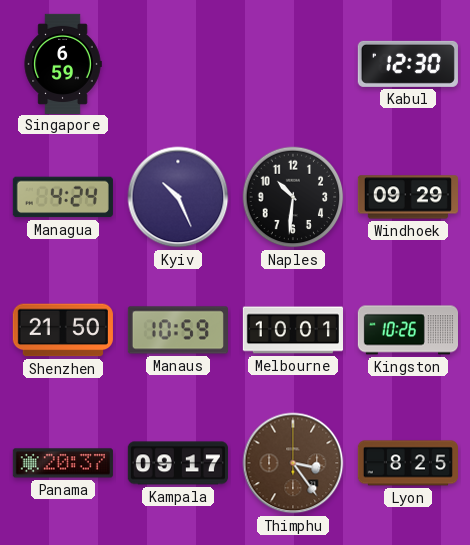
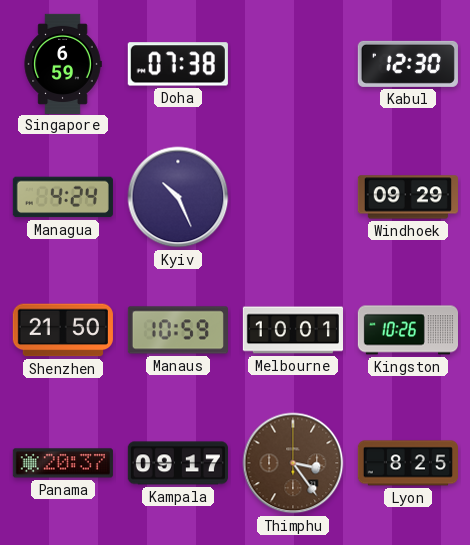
Doha: none -> 07:38
Naples: 10:31 -> none
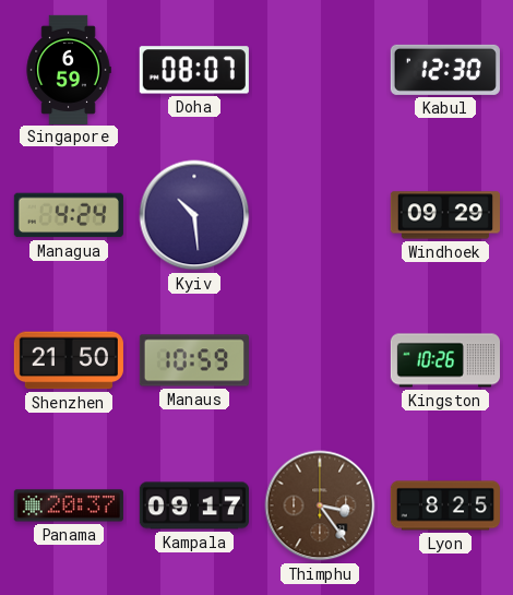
Doha: 07:38 -> 08:07
Kyiv: 10:26 -> 10:29
Melbourne: 10:01 -> none
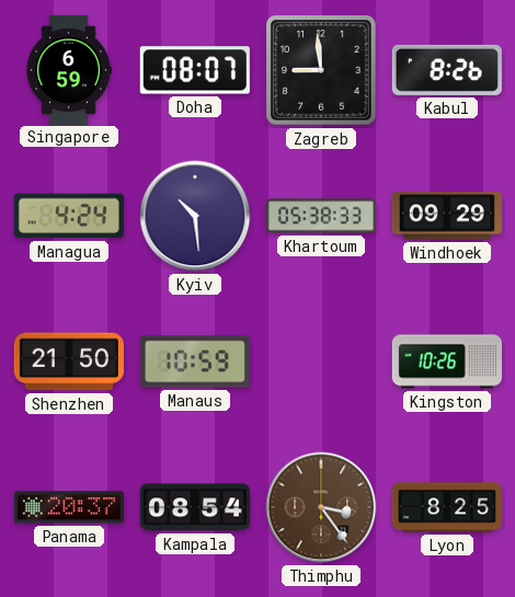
Zagreb: none -> 8:59
Kabul: 12:30 -> 8:26
Khartoum: none -> 05:38
Kampala: 09:17 -> 08:54
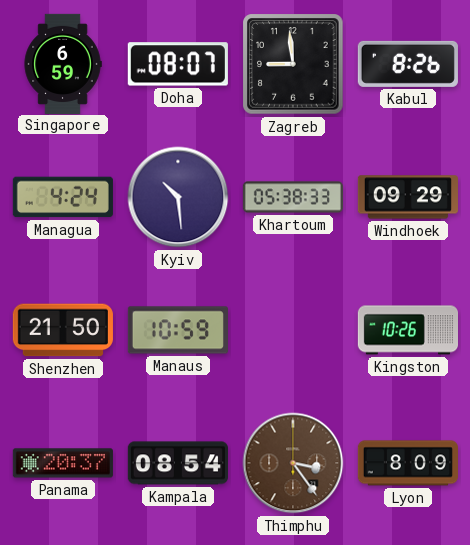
Lyon: 8:25 -> 8:09
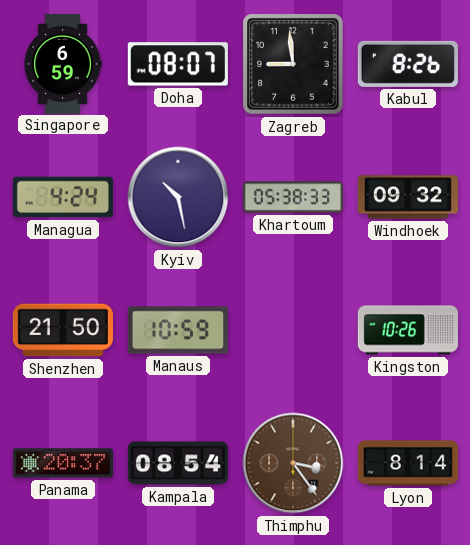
Kyiv: 10:29 -> 10:28
Windhoek: 09:29 -> 09:32
Lyon: 8:09 -> 8:14
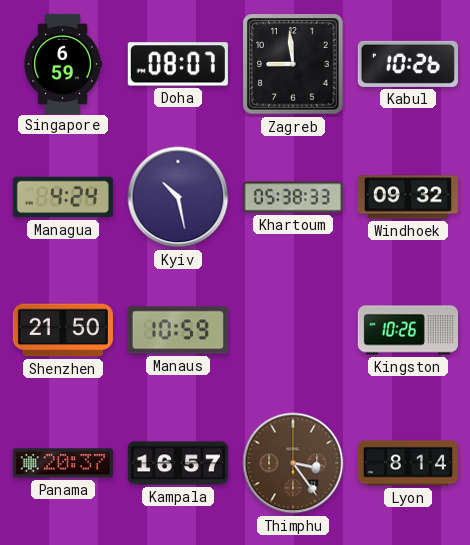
Kabul: 8:26 -> 10:26
Kampala: 08:54 -> 16:57
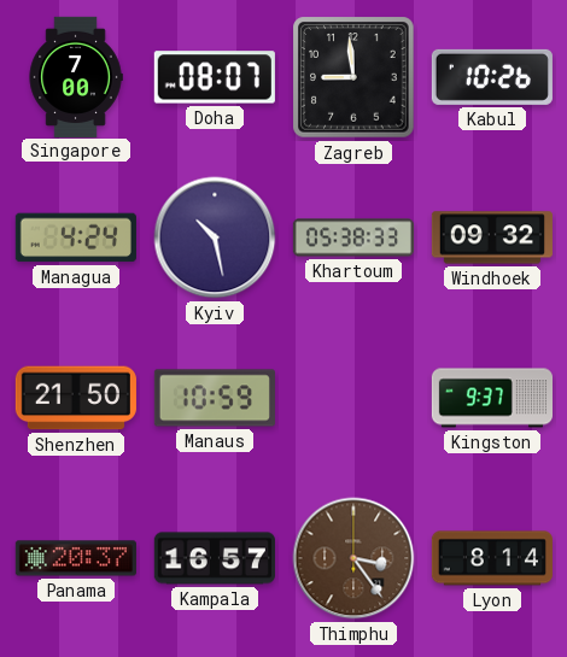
Singapore: 6:59 -> 7:00
Kingston: 10:26 -> 9:37
